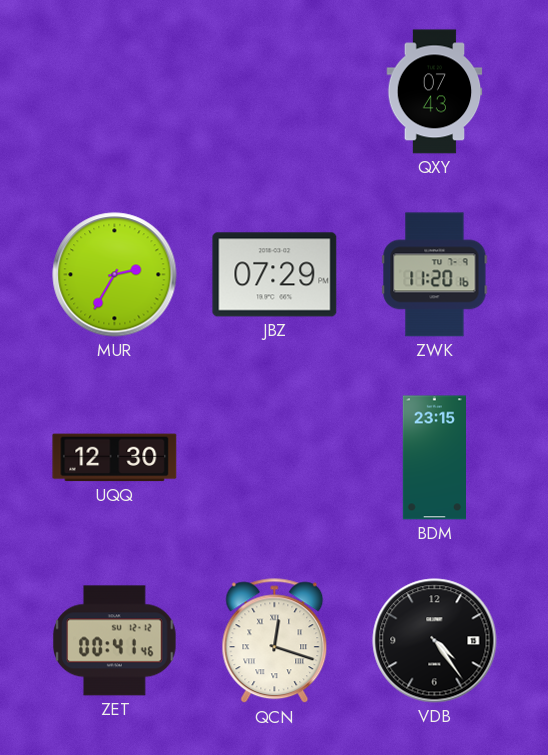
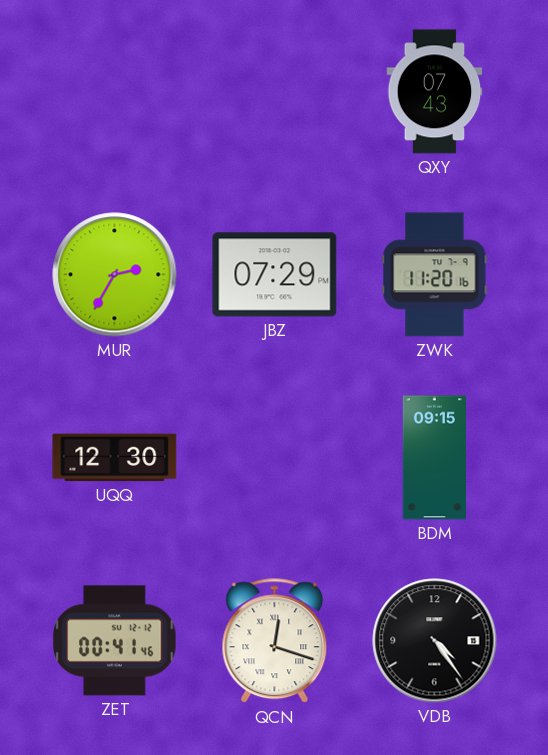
BDM: 23:15 -> 09:15
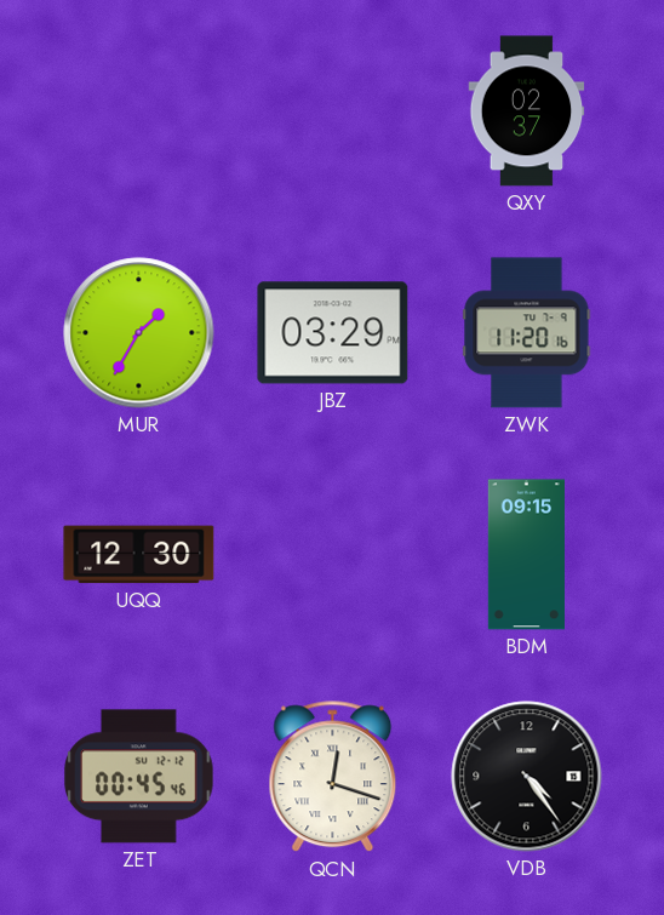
QXY: 07:43 -> 02:37
MUR: 2:35 -> 1:35
JBZ: 07:29 -> 03:29
ZET: 00:41 -> 00:45
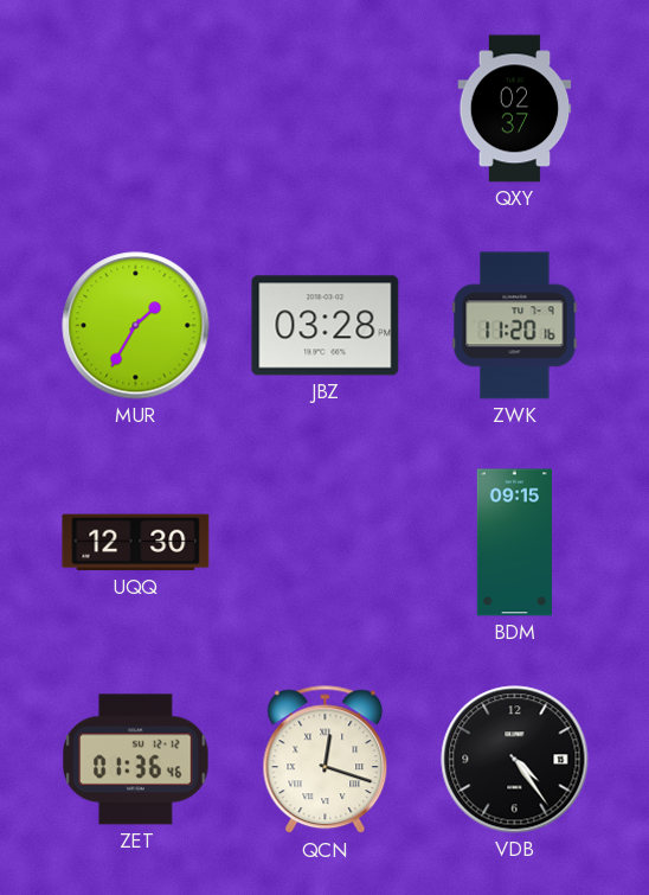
JBZ: 03:29 -> 03:28
ZET: 00:45 -> 01:36
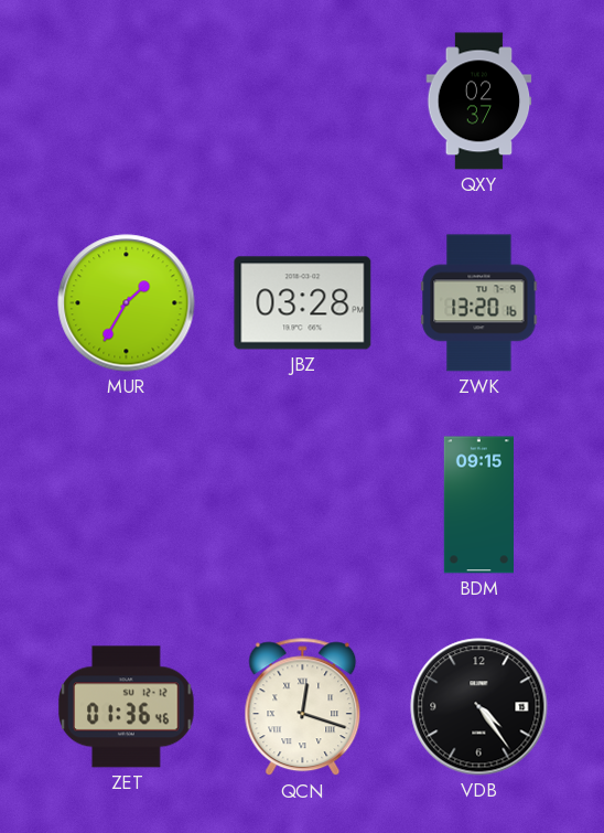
ZWK: 11:20 -> 13:20
UQQ: 12:30 -> none
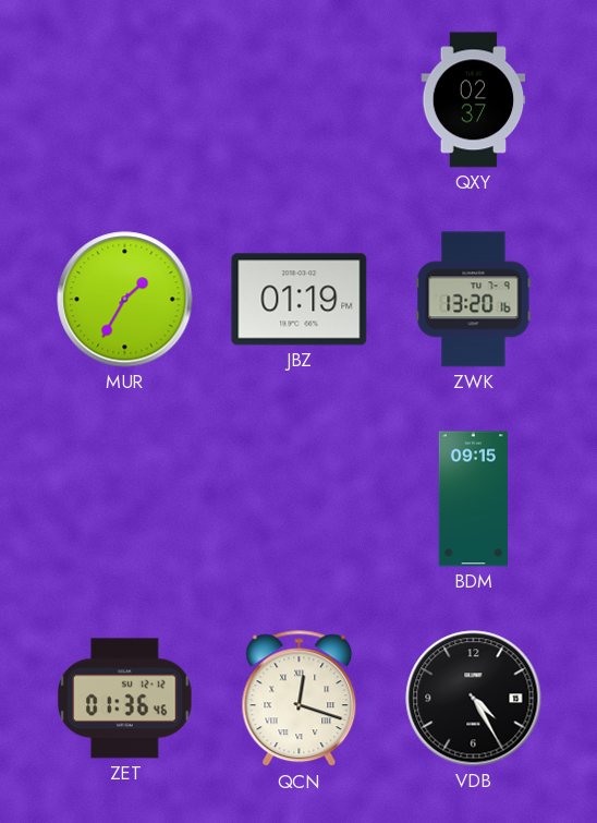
JBZ: 03:28 -> 01:19
VDB: 4:24 -> 4:25
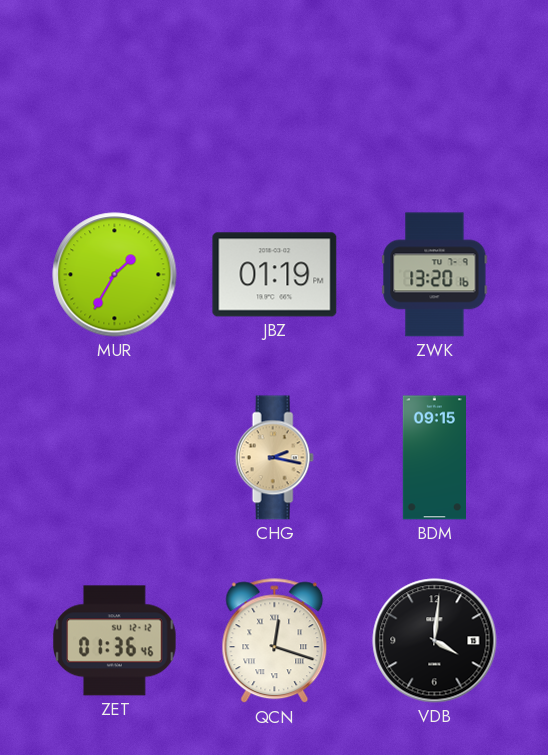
QXY: 02:37 -> none
CHG: none -> 2:17
VDB: 4:25 -> 4:01
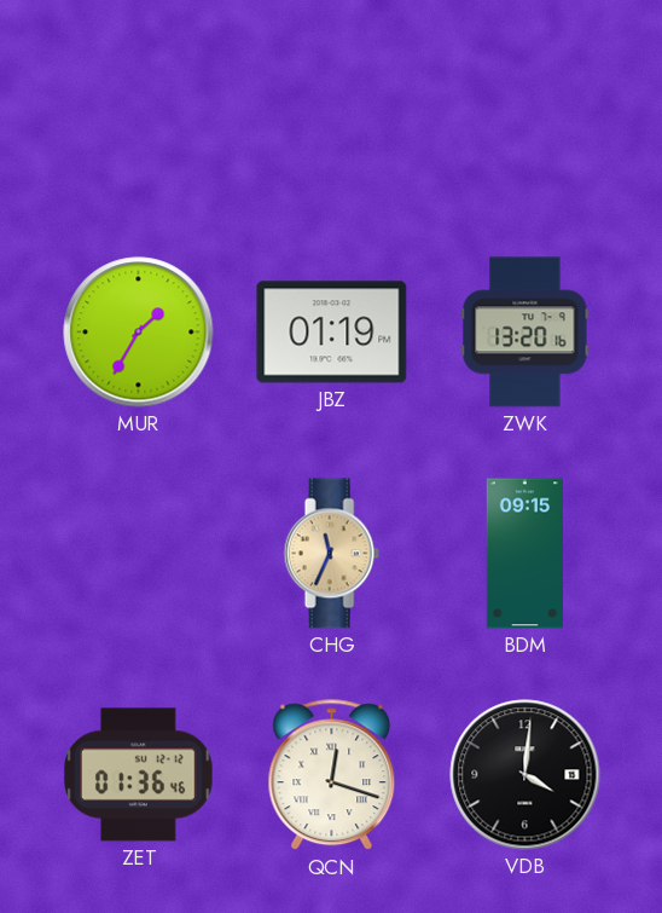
CHG: 2:17 -> 11:34
